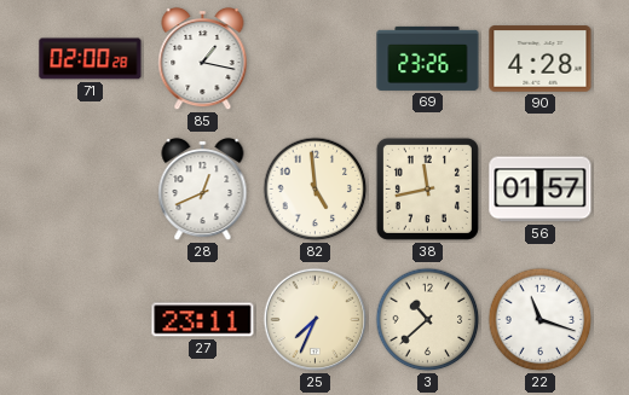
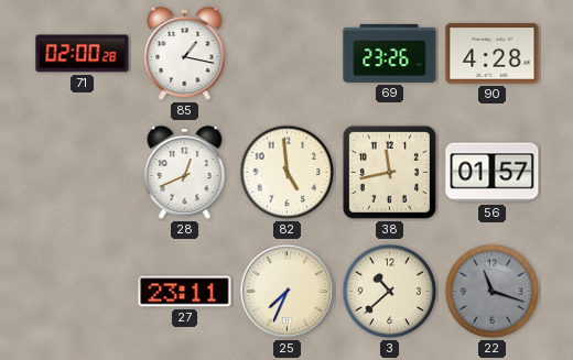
22 dial: white -> grey
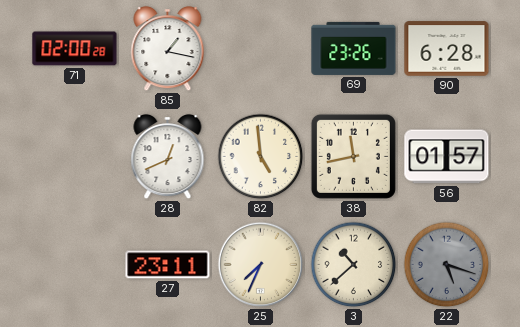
90: 4:28 -> 6:28
22: 11:18 -> 5:18
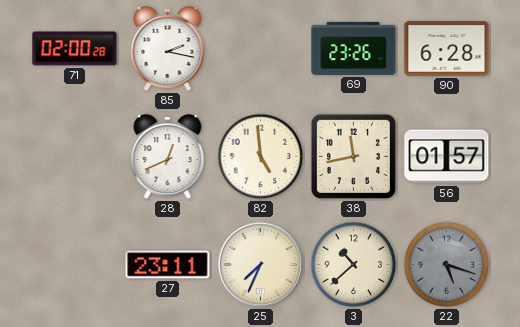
85: 1:17 -> 2:17
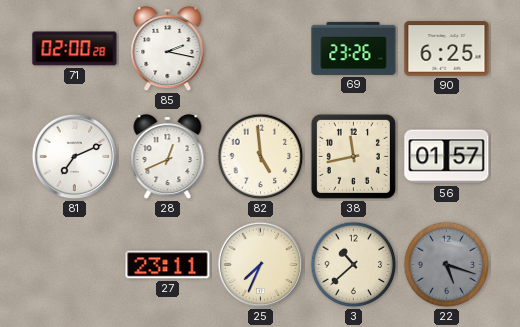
90: 6:28 -> 6:25
81: none -> 7:11
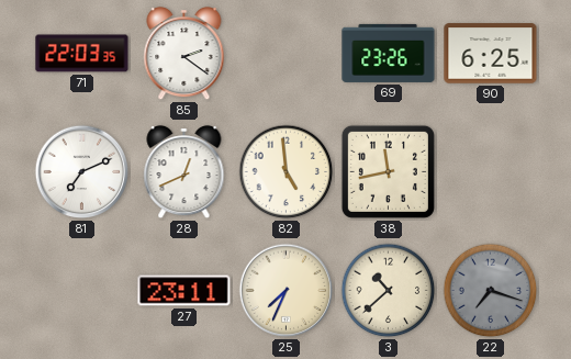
71: 02:00 -> 22:03
85: 2:17 -> 2:21
56: 01:57 -> none
22: 5:18 -> 7:18
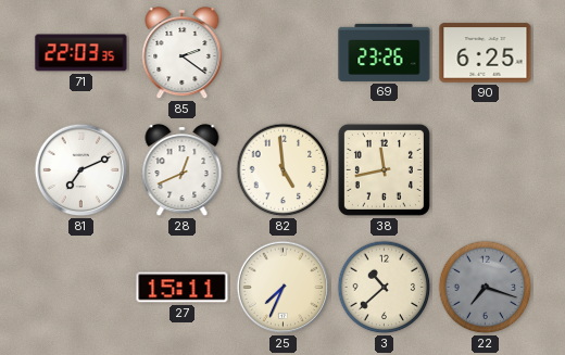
27: 23:11 -> 15:11
